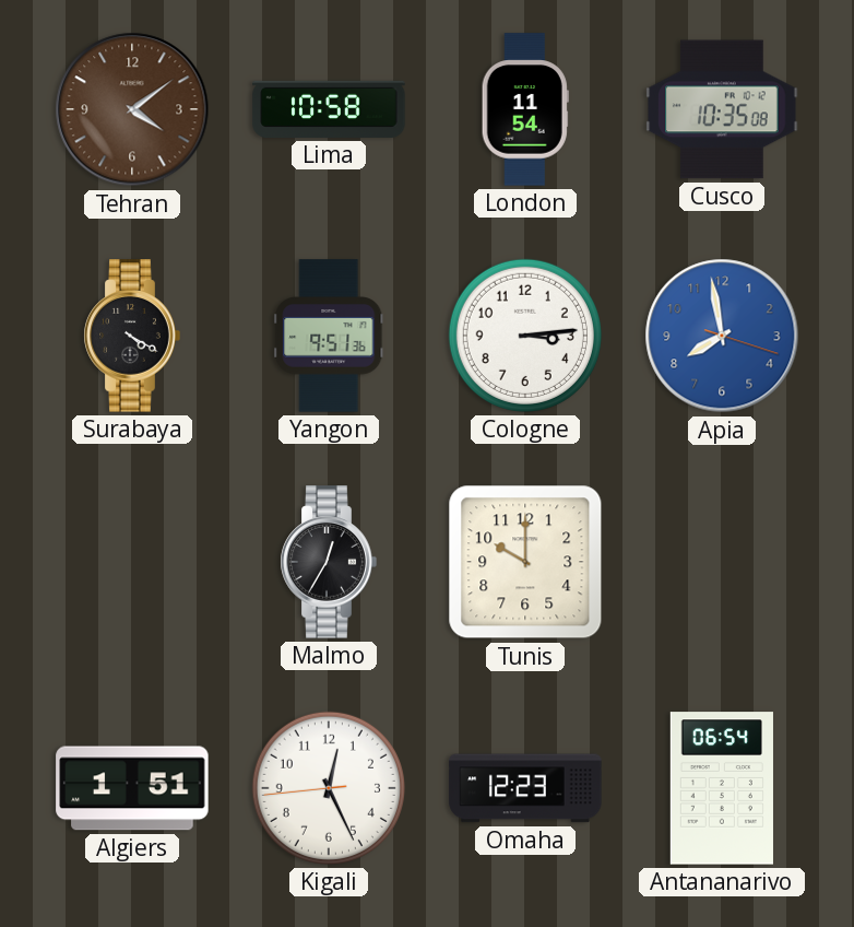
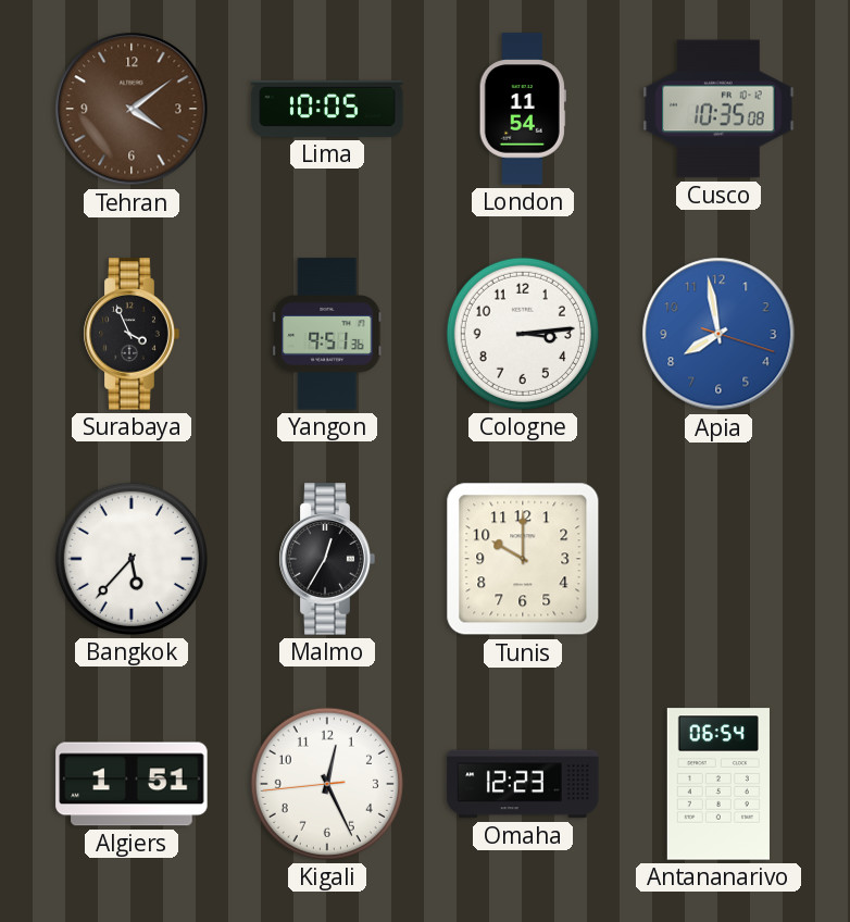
Lima: 10:58 -> 10:05
Surabaya: 4:20 -> 3:56
Bangkok: none -> 5:37
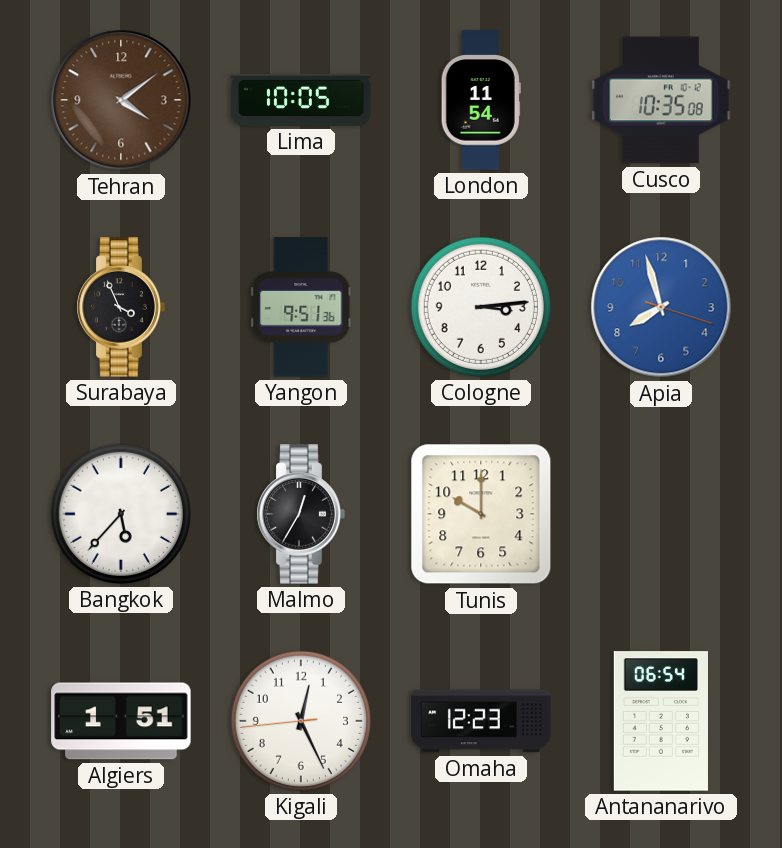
Apia: 7:58 -> 7:57
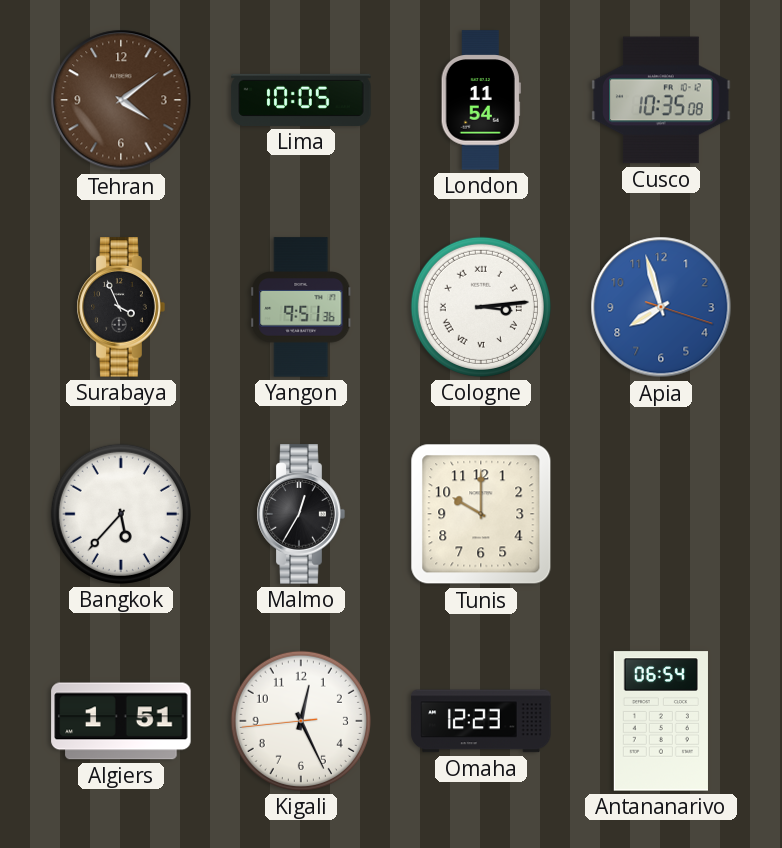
Cologne numerals: Arabic -> Roman
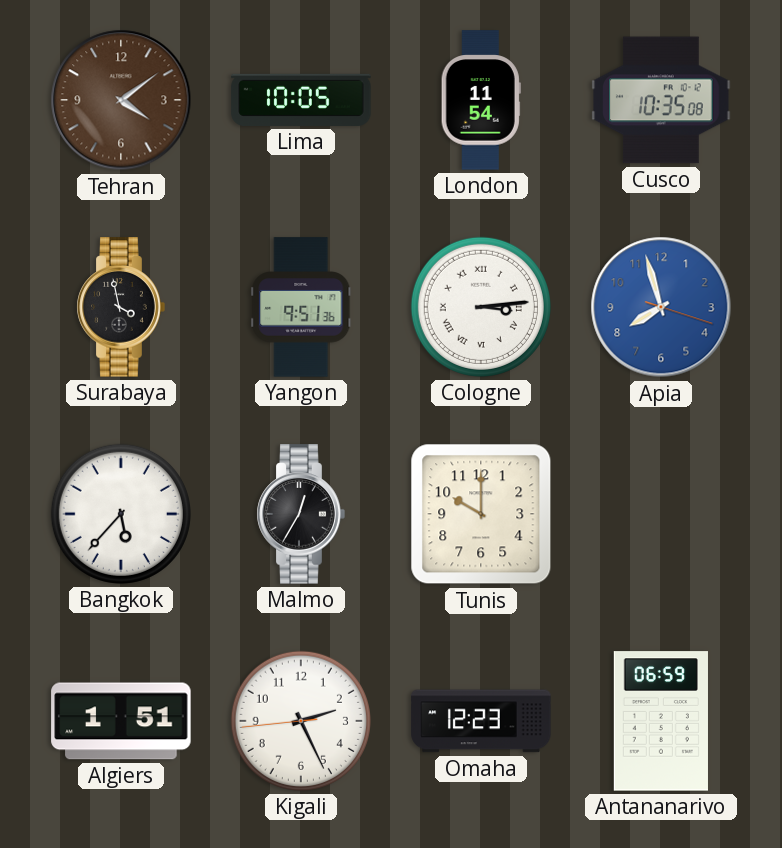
Surabaya: 3:56 -> 3:58
Kigali: 12:25 -> 2:25
Antananarivo: 06:54 -> 06:59
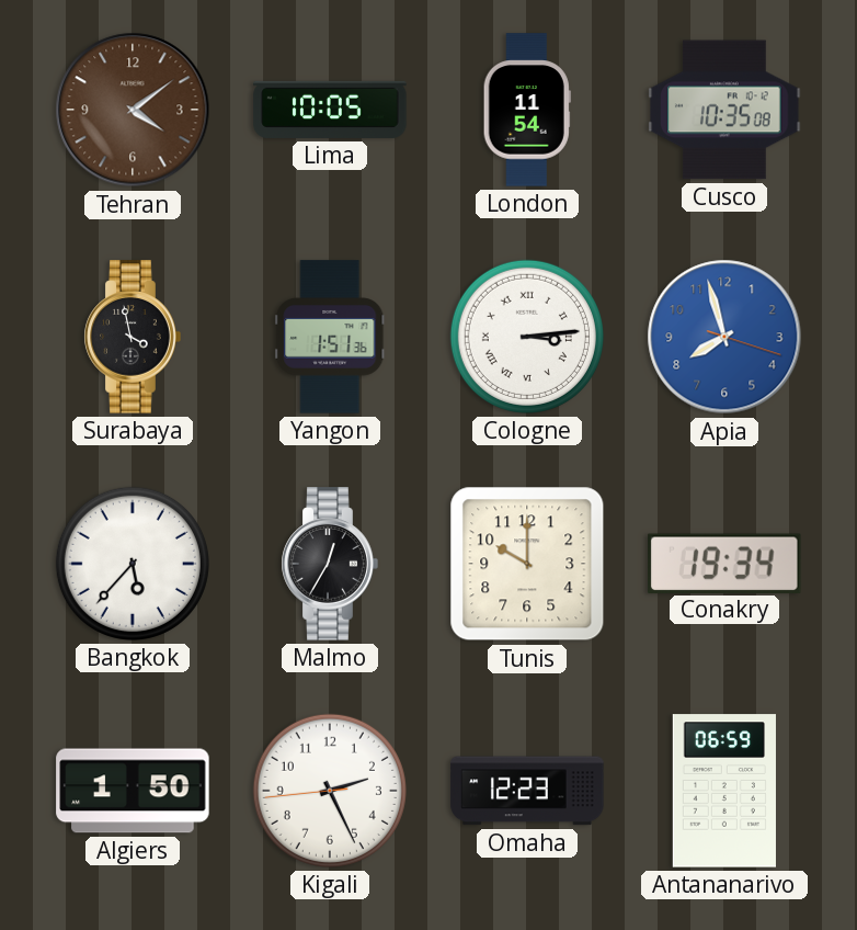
Yangon: 9:51 -> 1:51
Conakry: none -> 19:34
Algiers: 1:51 -> 1:50
